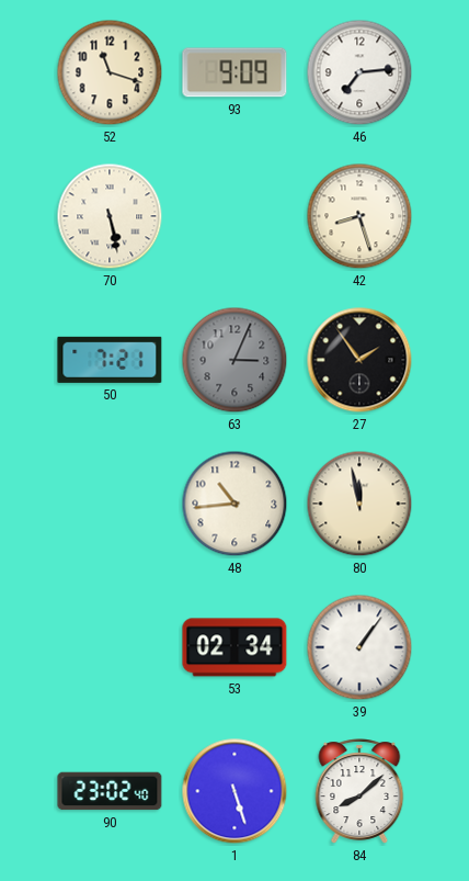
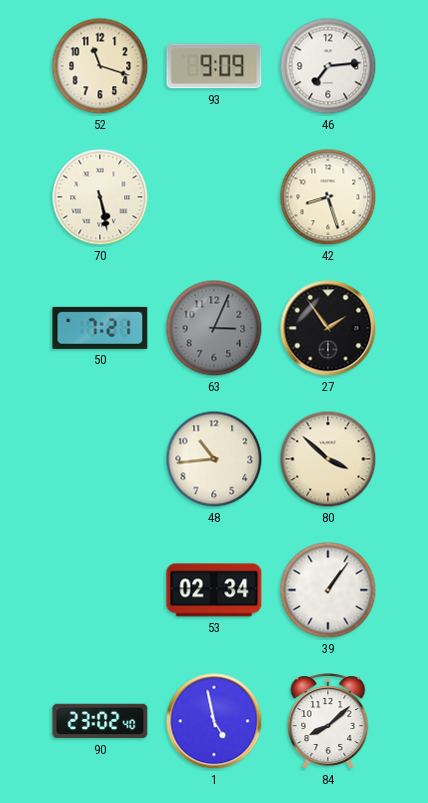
80: 11:58 -> 3:52
1: 5:27 -> 4:58
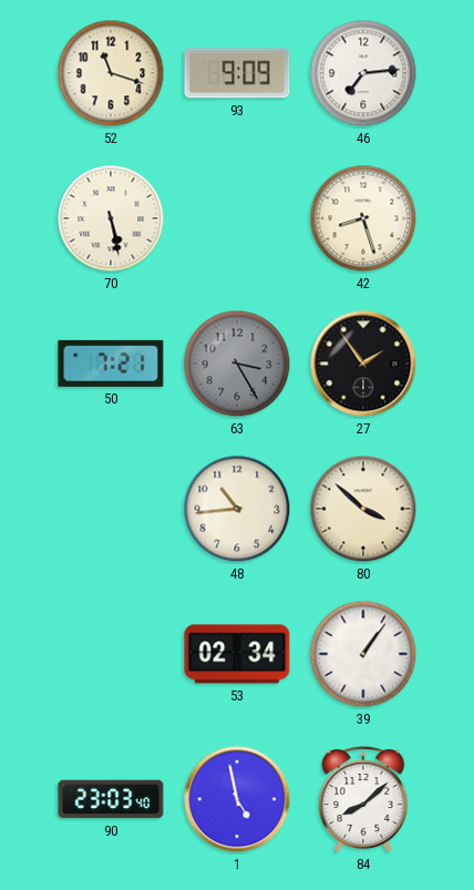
63: 3:04 -> 3:25
90: 23:02 -> 23:03
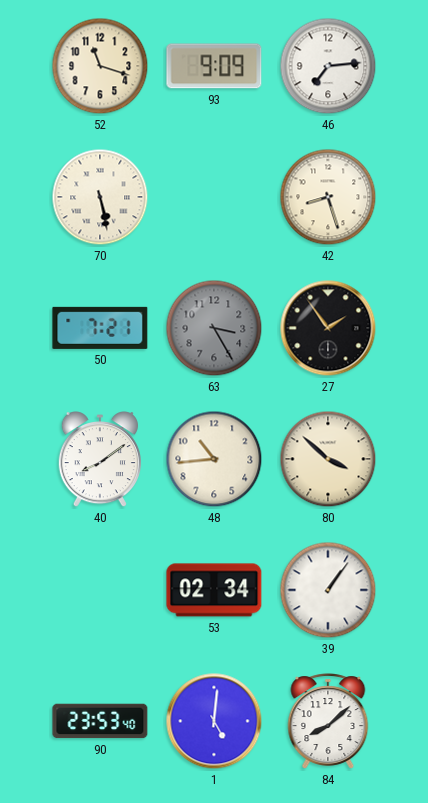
40: none -> 8:09
90: 23:03 -> 23:53
1: 4:58 -> 5:01
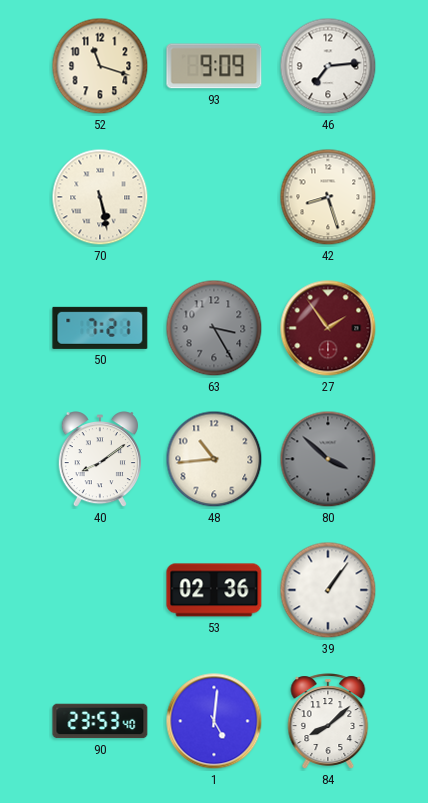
27 dial: black -> burgundy
80 dial: cream -> grey
53: 02:34 -> 02:36
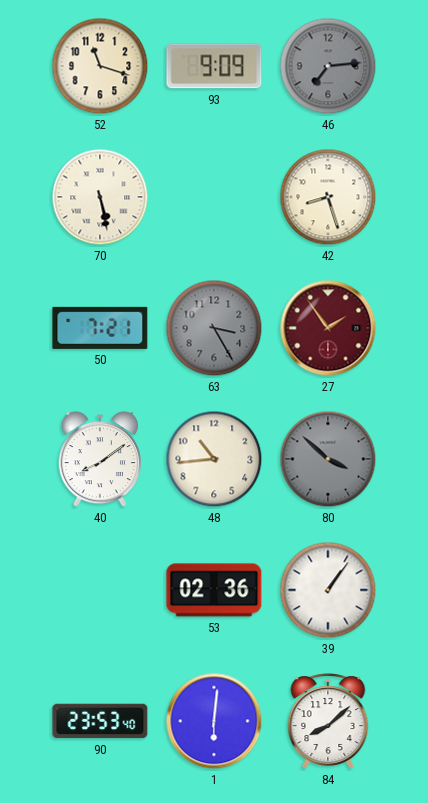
46 dial: white -> grey
1: 5:01 -> 6:01
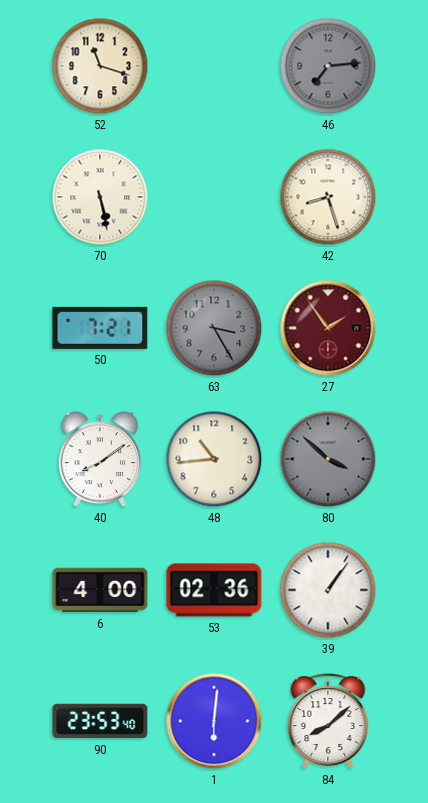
93: 9:09 -> none
6: none -> 4:00
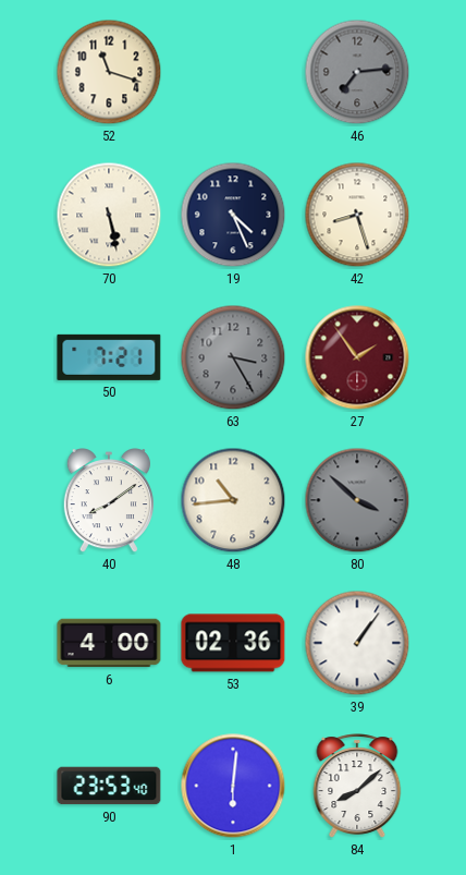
19: none -> 4:26
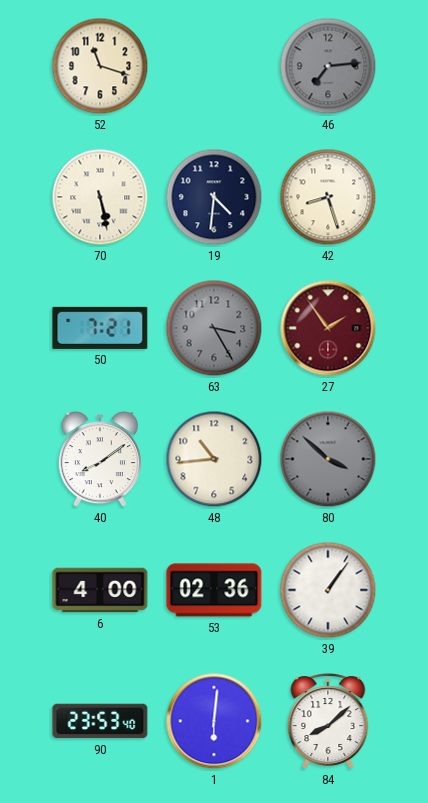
19: 4:26 -> 4:31
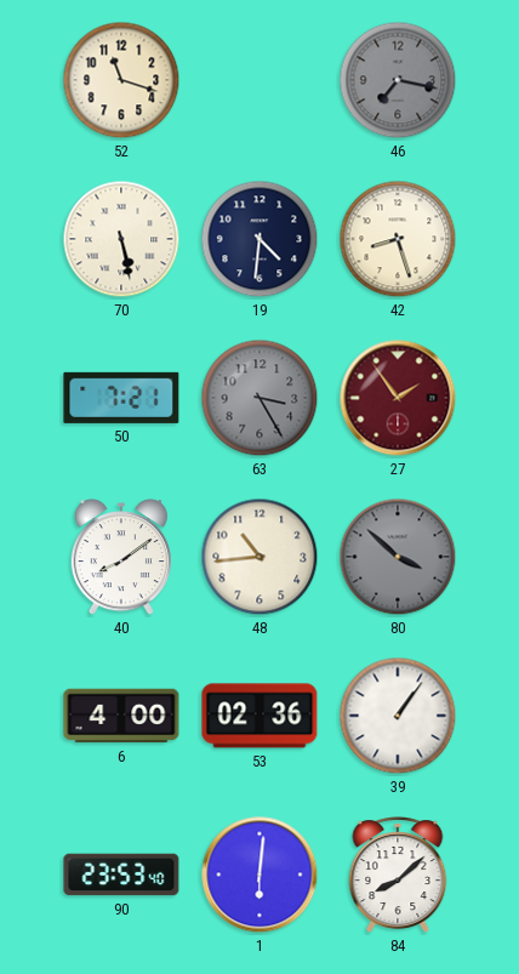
46: 7:14 -> 7:17
